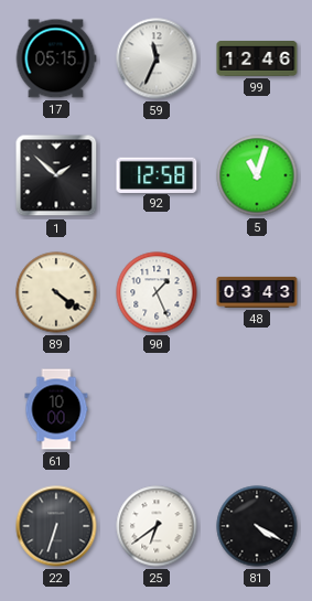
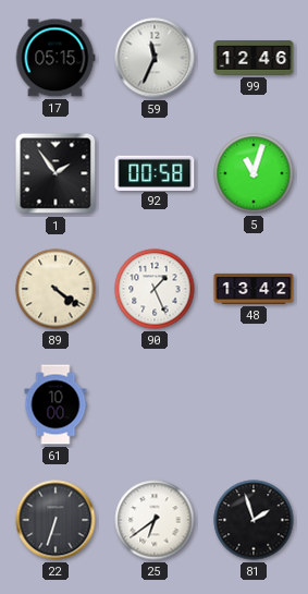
1: 1:52 -> 1:54
92: 12:58 -> 00:58
48: 03:43 -> 13:42
81: 4:20 -> 1:57
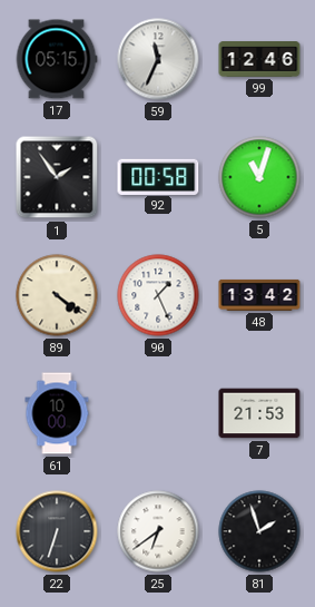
7: none -> 21:53
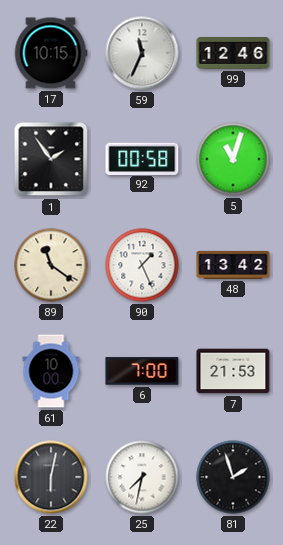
17: 05:15 -> 10:15
89: 4:21 -> 11:21
6: none -> 7:00
22: 6:33 -> 6:02
25: 6:39 -> 7:32
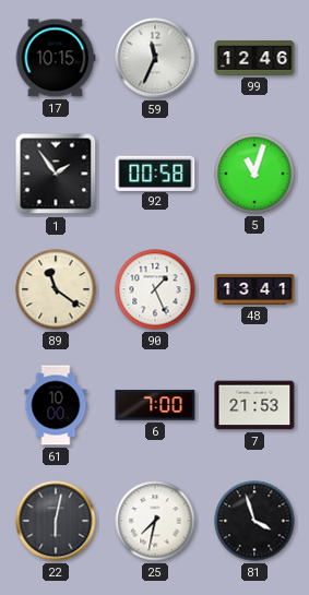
48: 13:42 -> 13:41
81: 1:57 -> 3:57
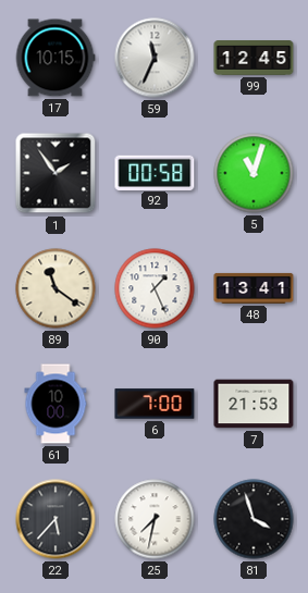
99: 12:46 -> 12:45
22: 6:02 -> 5:37
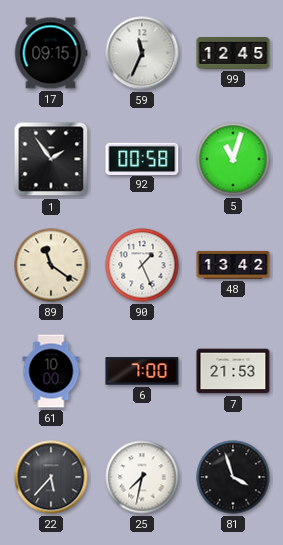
17: 10:15 -> 09:15
48: 13:41 -> 13:42
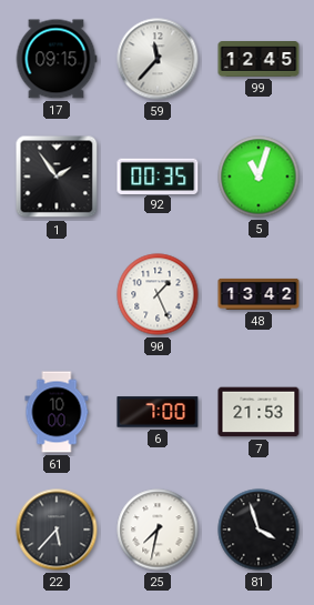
59: 11:34 -> 11:37
92: 00:58 -> 00:35
89: 11:21 -> none
